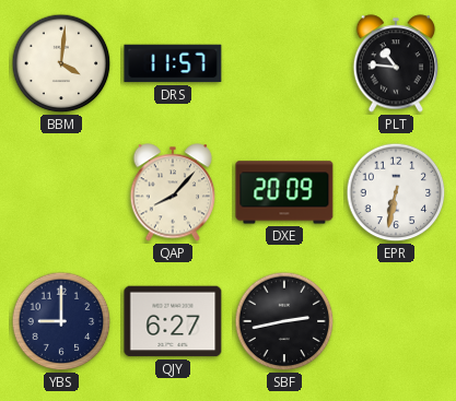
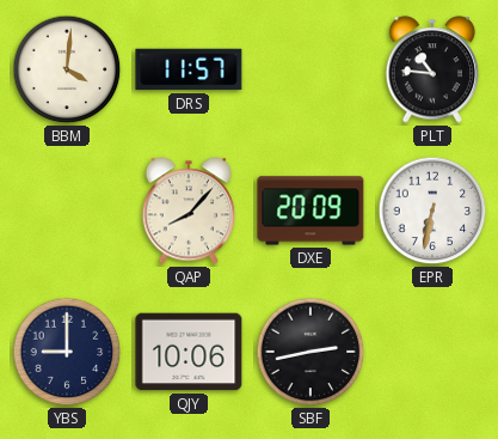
QJY: 6:27 -> 10:06
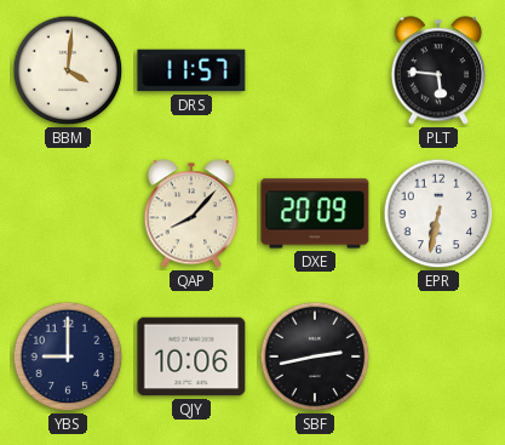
PLT: 10:46 -> 5:46
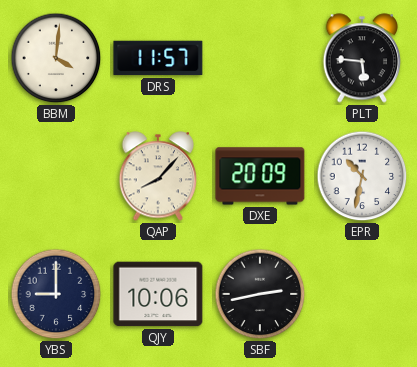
EPR: 6:32 -> 10:32
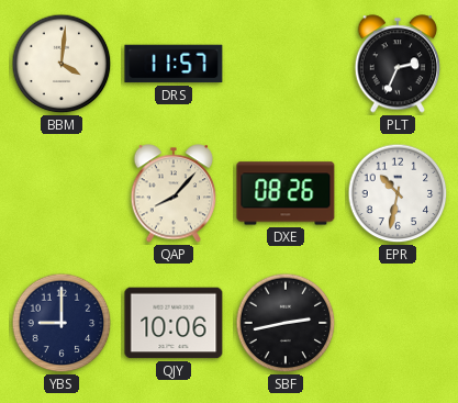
PLT: 5:46 -> 2:34
DXE: 20:09 -> 08:26
